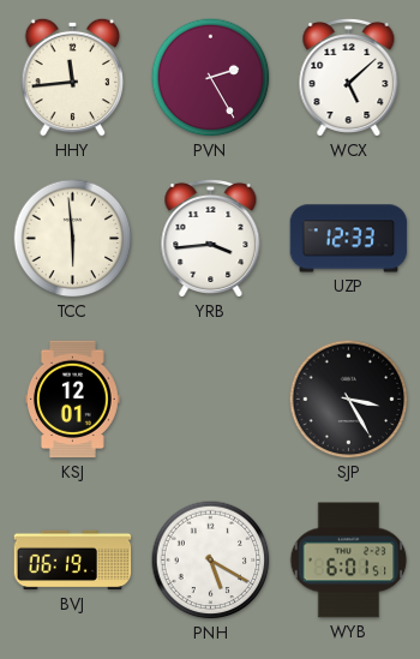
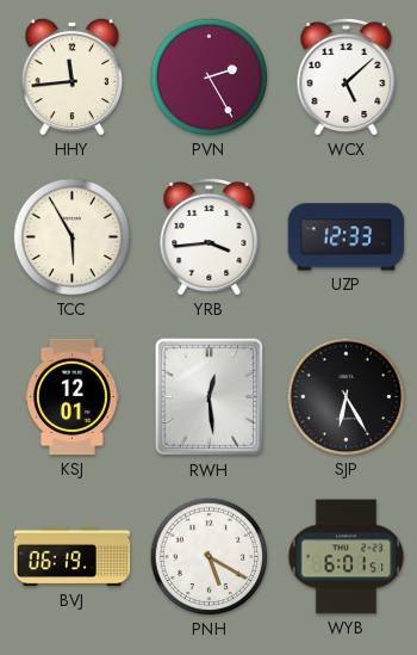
TCC: 5:59 -> 5:55
RWH: none -> 12:29
SJP: 3:25 -> 6:25
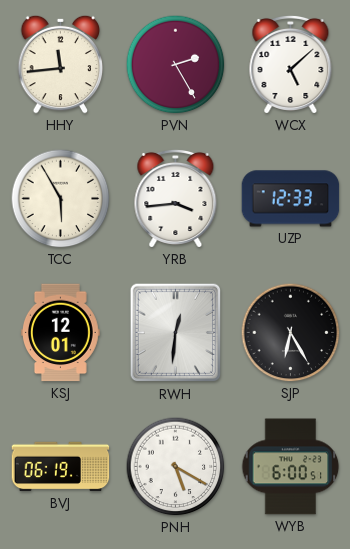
RWH: 12:29 -> 12:31
WYB: 6:01 -> 6:00
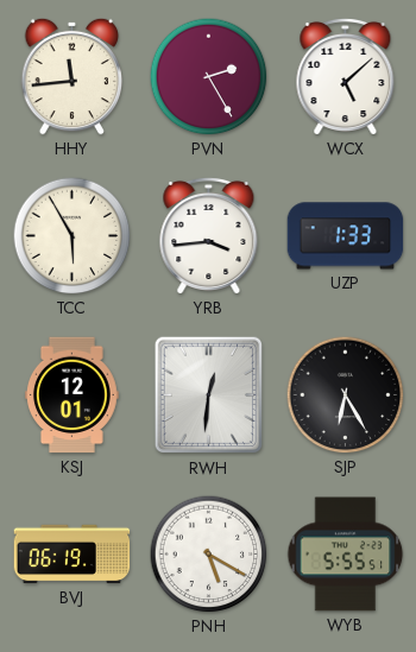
UZP: 12:33 -> 1:33
WYB: 6:00 -> 5:55
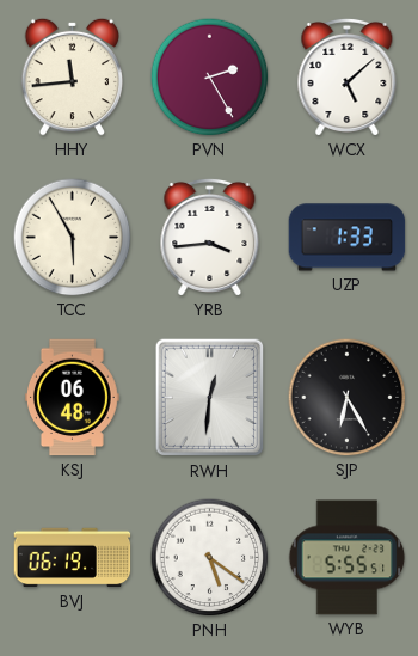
KSJ: 12:01 -> 06:48
PNH: 5:20 -> 5:21
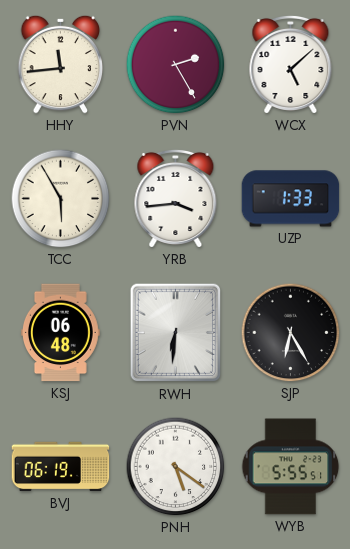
RWH: 12:31 -> 6:31
